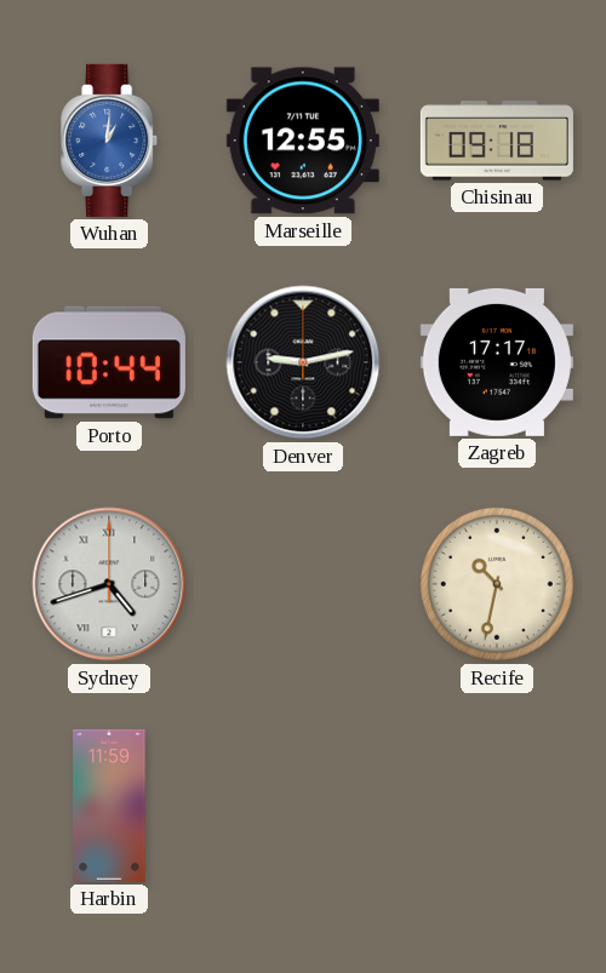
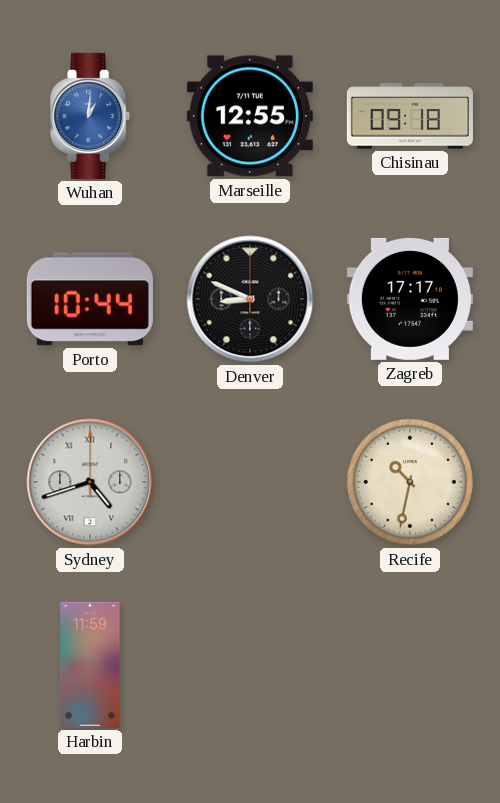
Denver: 9:13 -> 8:49
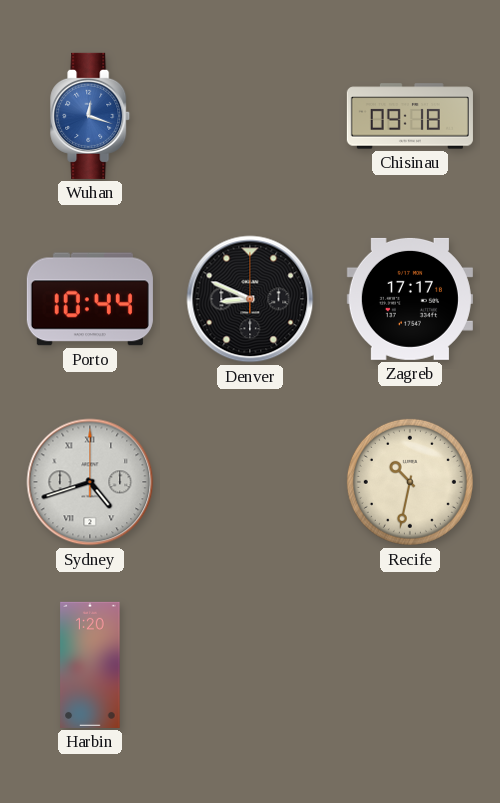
Wuhan: 1:01 -> 12:18
Marseille: 12:55 -> none
Harbin: 11:59 -> 1:20
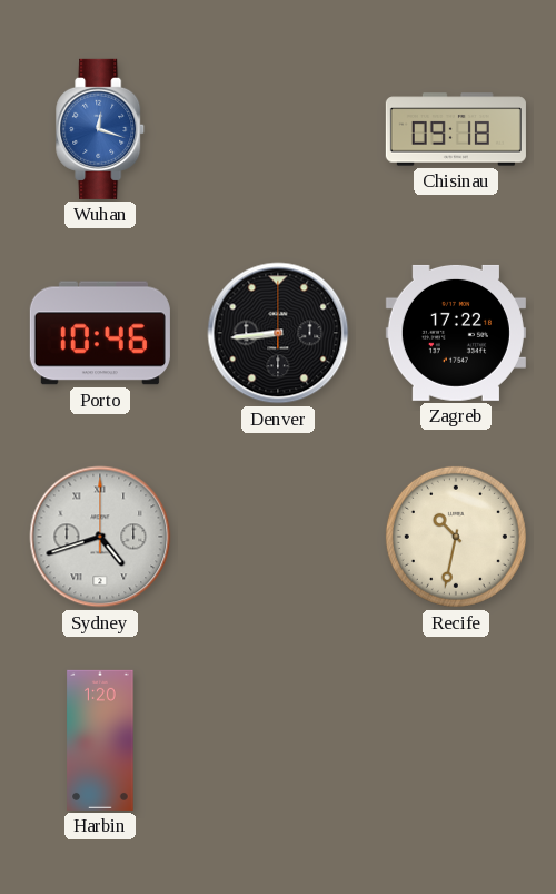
Porto: 10:44 -> 10:46
Denver: 8:49 -> 8:44
Zagreb: 17:17 -> 17:22
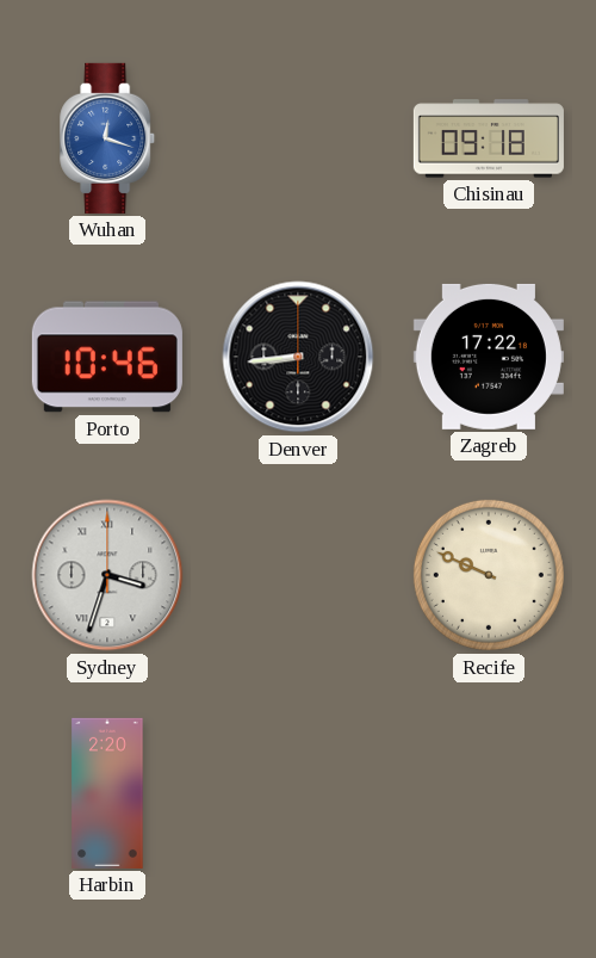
Sydney: 4:42 -> 3:33
Recife: 10:32 -> 9:49
Harbin: 1:20 -> 2:20
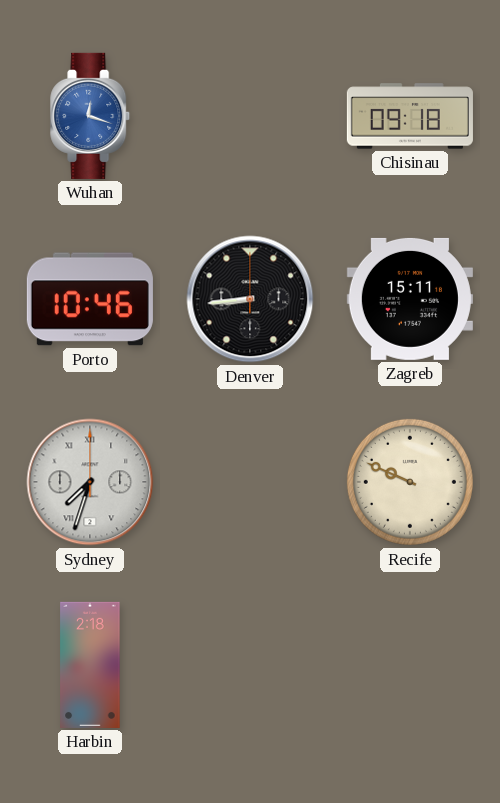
Zagreb: 17:22 -> 15:11
Sydney: 3:33 -> 7:33
Harbin: 2:20 -> 2:18
